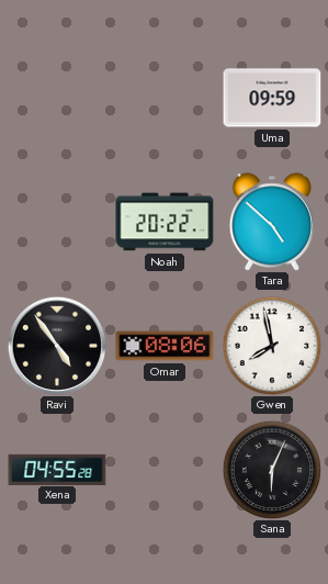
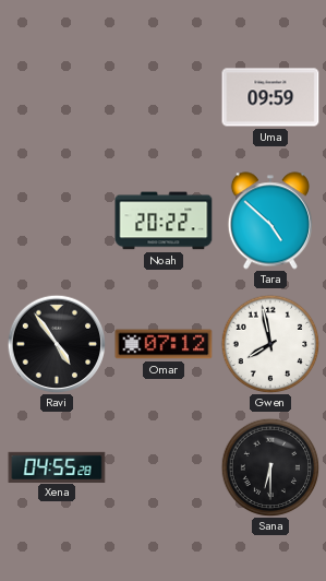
Omar: 08:06 -> 07:12
Sana: 6:04 -> 6:30
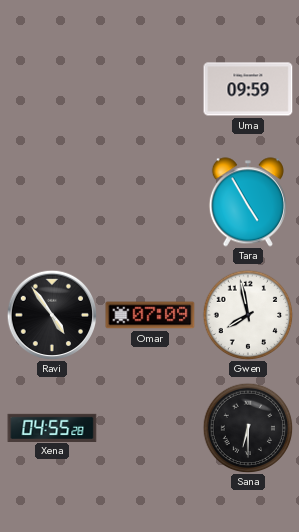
Noah: 20:22 -> none
Tara: 4:52 -> 4:55
Omar: 07:12 -> 07:09
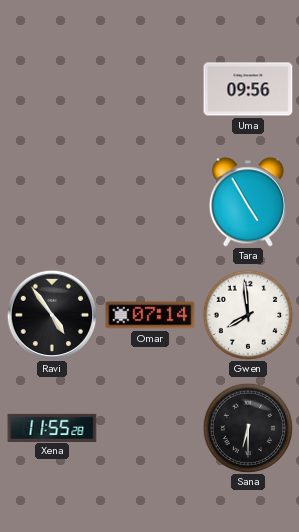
Uma: 09:59 -> 09:56
Omar: 07:09 -> 07:14
Gwen: 7:58 -> 7:59
Xena: 04:55 -> 11:55
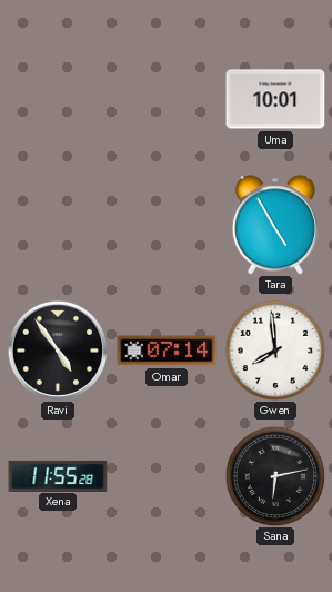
Uma: 09:56 -> 10:01
Sana: 6:30 -> 6:13
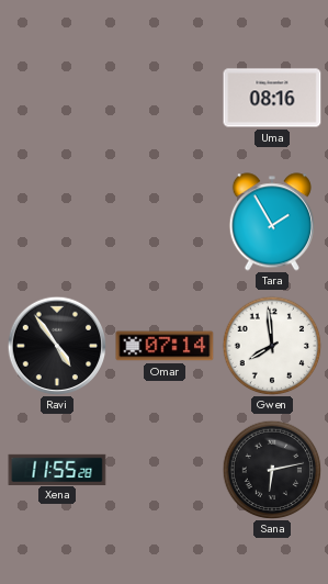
Uma: 10:01 -> 08:16
Tara: 4:55 -> 1:55
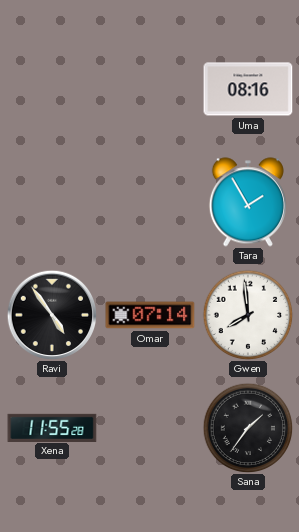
Sana: 6:13 -> 1:36
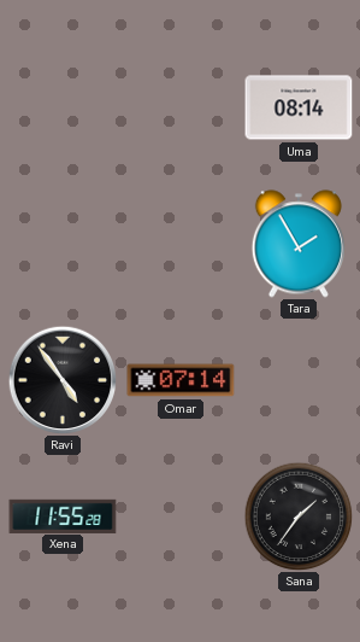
Uma: 08:16 -> 08:14
Gwen: 7:59 -> none
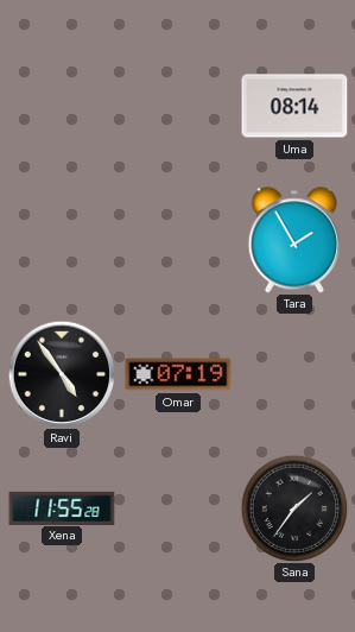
Omar: 07:14 -> 07:19
